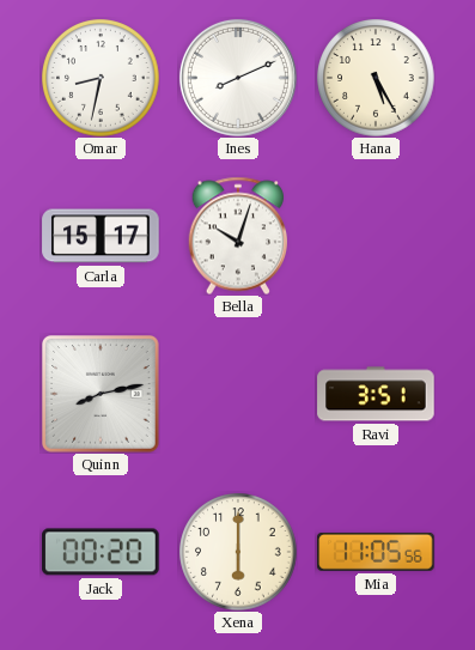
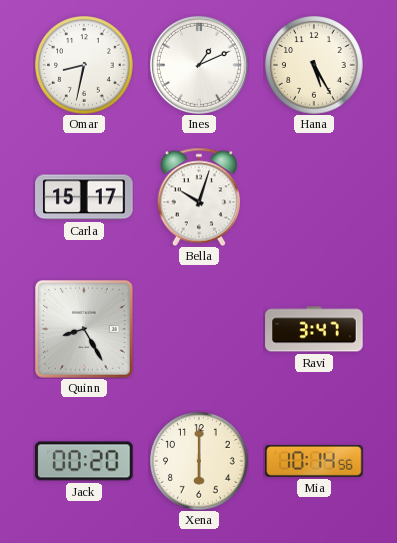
Ines: 8:11 -> 1:11
Quinn: 8:13 -> 8:25
Ravi: 3:51 -> 3:47
Mia: 11:05 -> 10:14
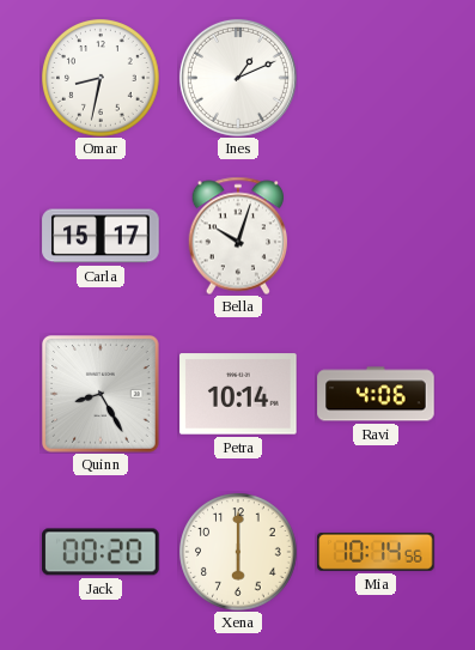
Hana: 5:25 -> none
Petra: none -> 10:14
Ravi: 3:47 -> 4:06
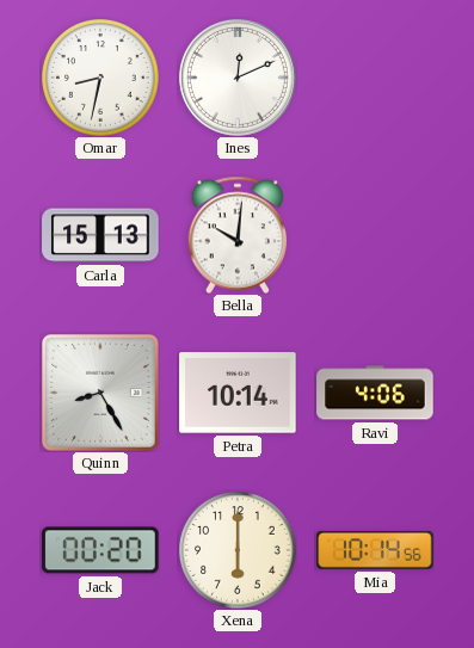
Ines: 1:11 -> 12:11
Carla: 15:17 -> 15:13
Bella: 10:03 -> 10:01
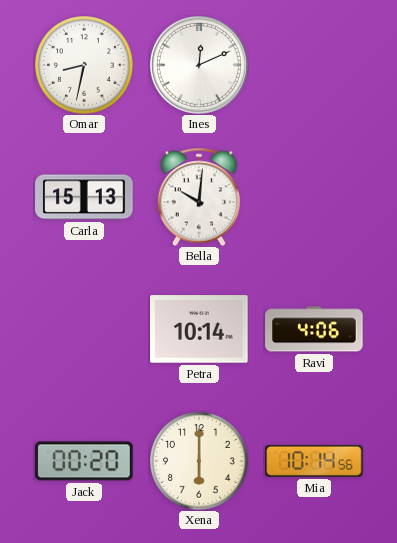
Quinn: 8:25 -> none
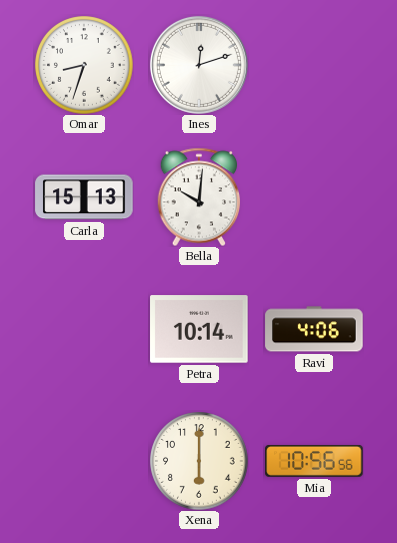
Omar: 8:32 -> 8:33
Ines: 12:11 -> 12:12
Jack: 00:20 -> none
Mia: 10:14 -> 10:56
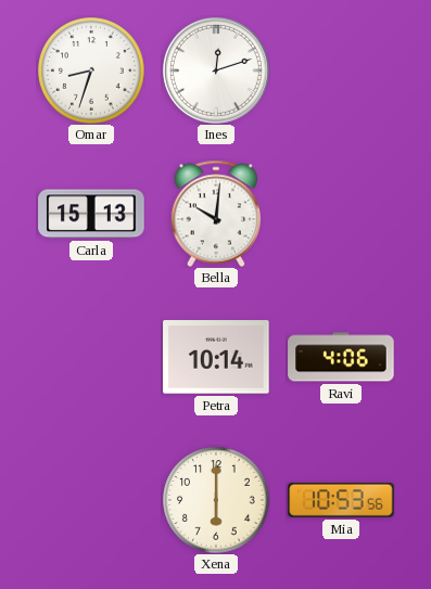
Mia: 10:56 -> 10:53
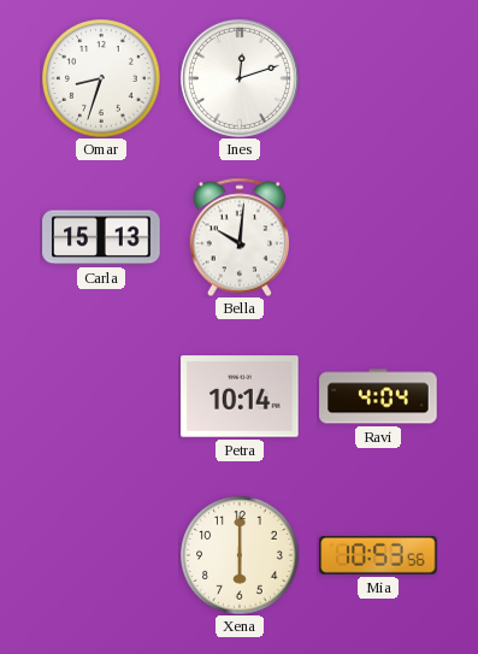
Ravi: 4:06 -> 4:04
